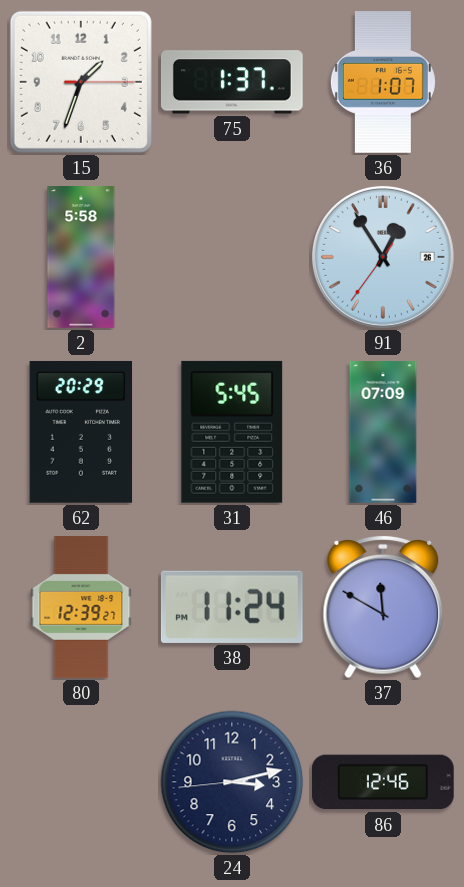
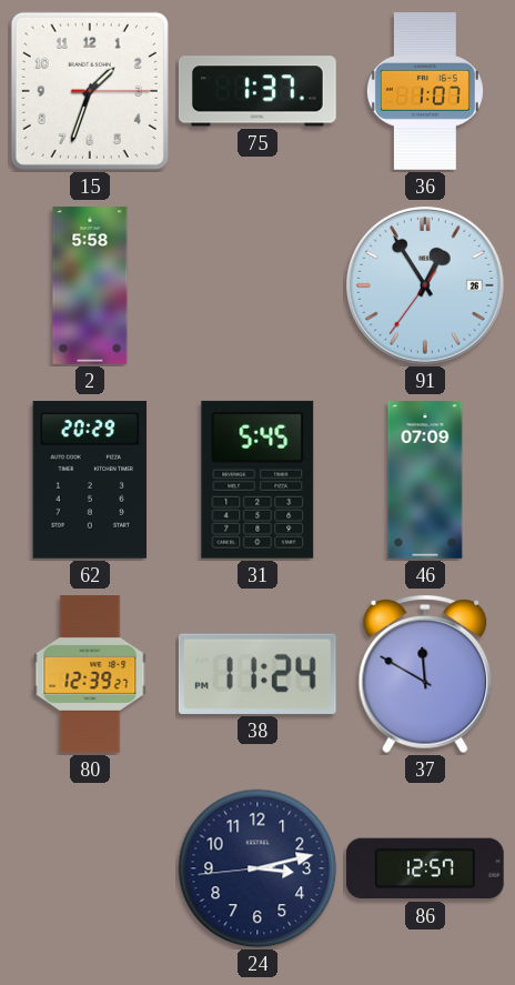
86: 12:46 -> 12:57
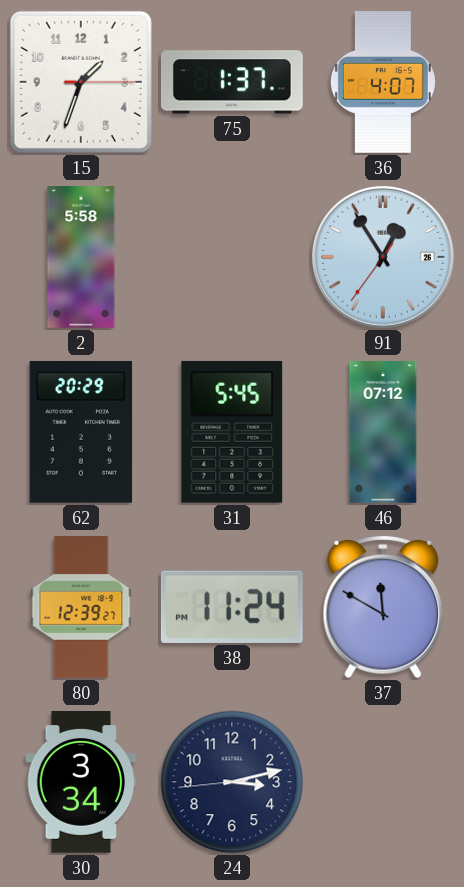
36: 1:07 -> 4:07
46: 07:09 -> 07:12
30: none -> 3:34
86: 12:57 -> none
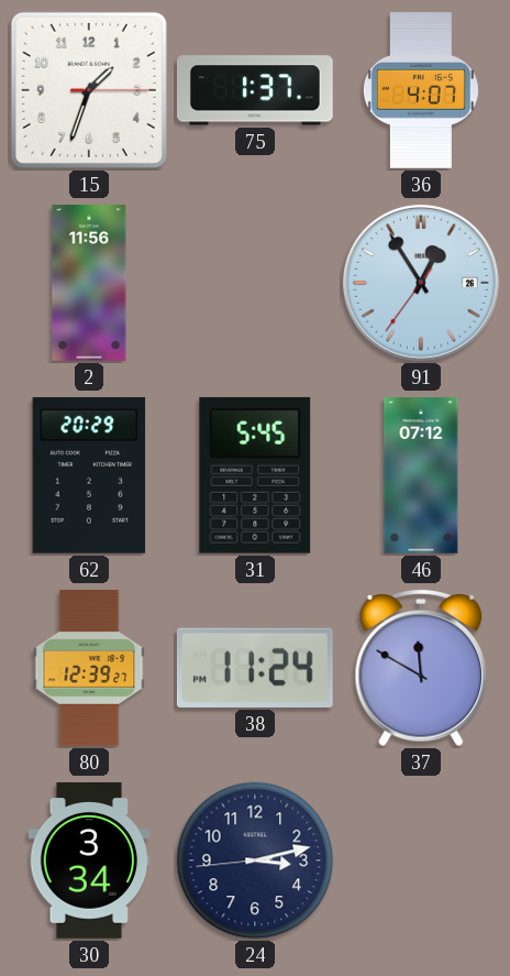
2: 5:58 -> 11:56
